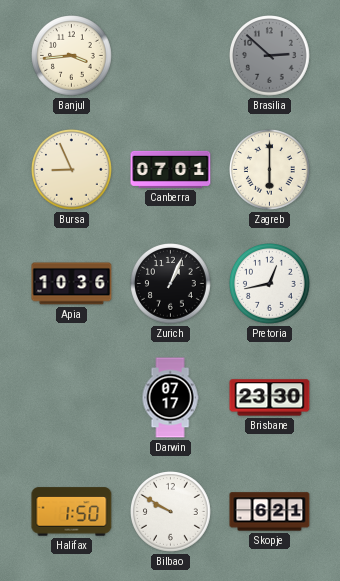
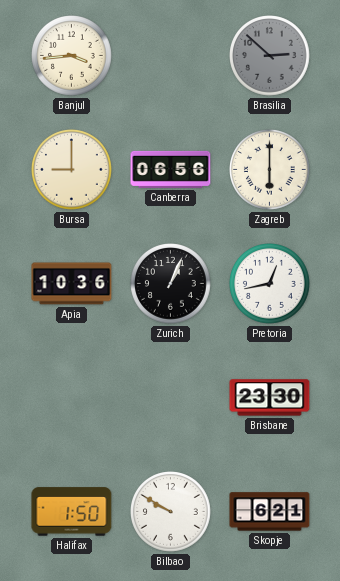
Bursa: 8:56 -> 9:00
Canberra: 07:01 -> 06:56
Darwin: 07:17 -> none
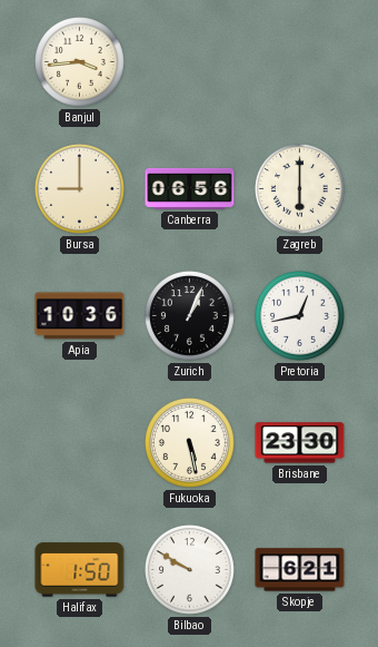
Brasilia: 2:52 -> none
Fukuoka: none -> 5:28
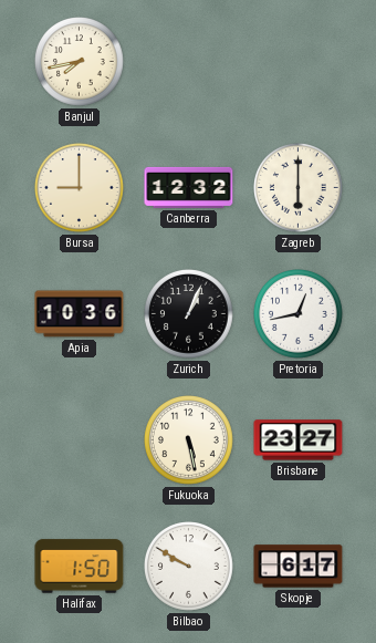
Banjul: 3:44 -> 7:43
Canberra: 06:56 -> 12:32
Brisbane: 23:30 -> 23:27
Skopje: 6:21 -> 6:17
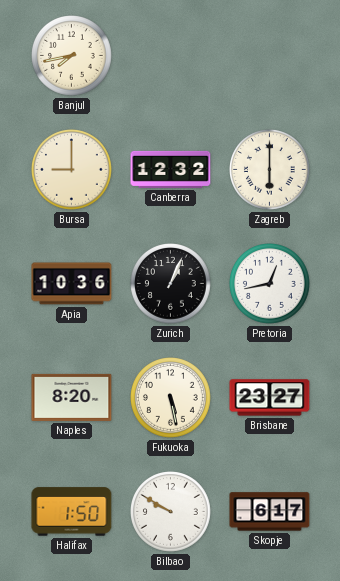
Naples: none -> 8:20
